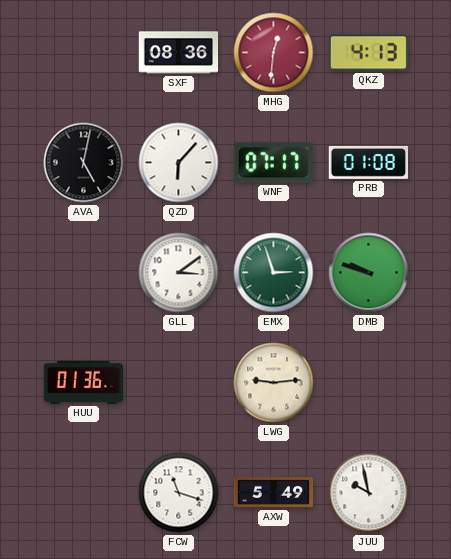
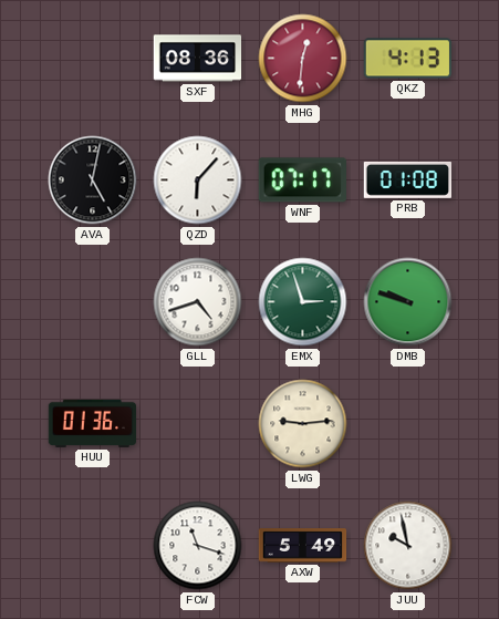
GLL: 3:09 -> 4:42
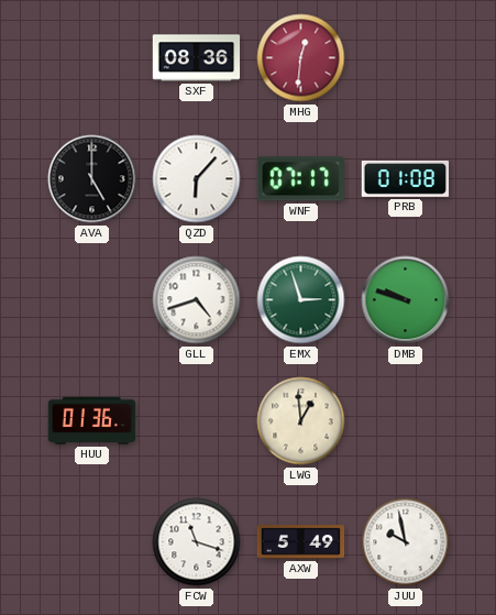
QKZ: 4:13 -> none
AVA: 5:02 -> 5:00
LWG: 9:14 -> 12:59
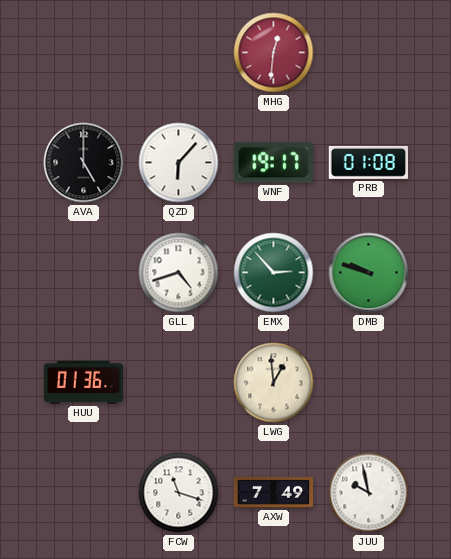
SXF: 08:36 -> none
WNF: 07:17 -> 19:17
EMX: 2:57 -> 2:53
AXW: 5:49 -> 7:49
